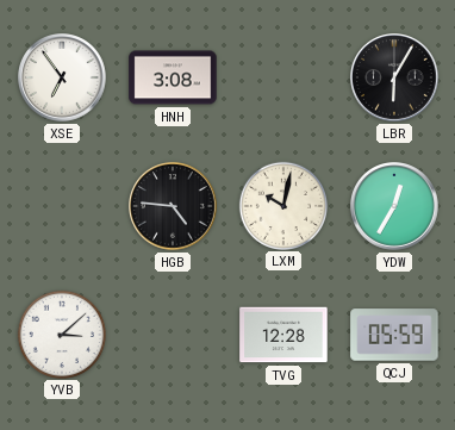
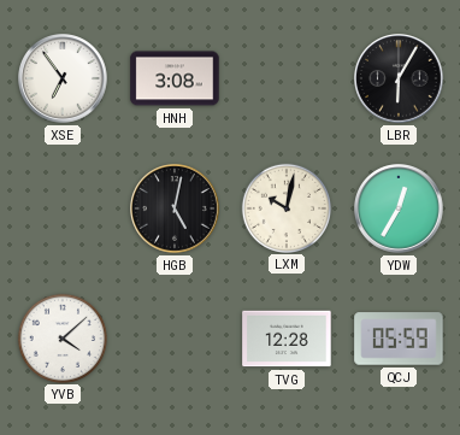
HGB: 4:46 -> 5:02
YVB: 3:08 -> 4:08
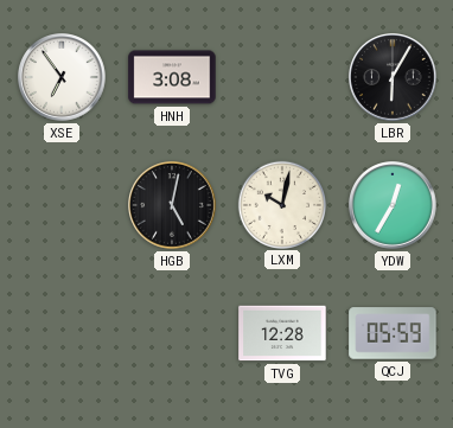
YVB: 4:08 -> none
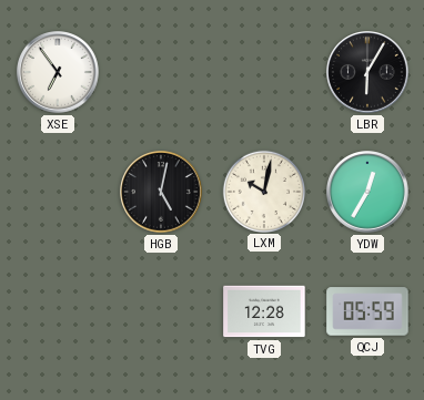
HNH: 3:08 -> none
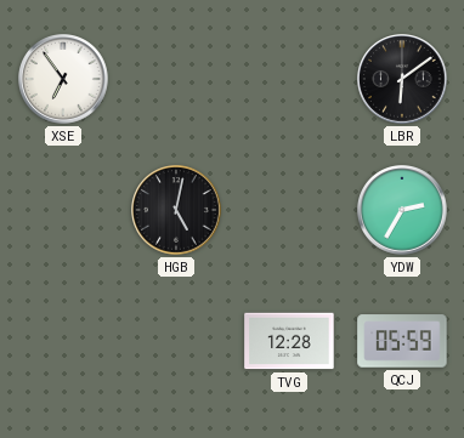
LBR: 6:05 -> 6:09
LXM: 10:02 -> none
YDW: 12:35 -> 2:35
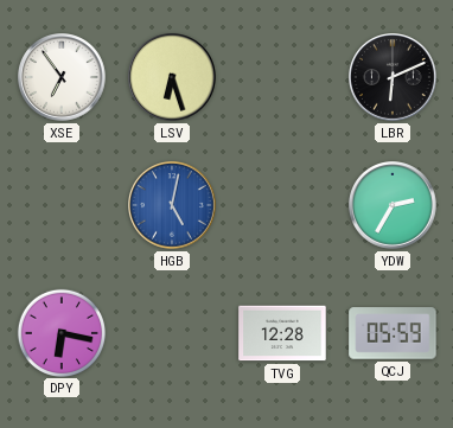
LSV: none -> 6:27
LBR: 6:09 -> 6:11
HGB dial: black -> blue
DPY: none -> 6:17
